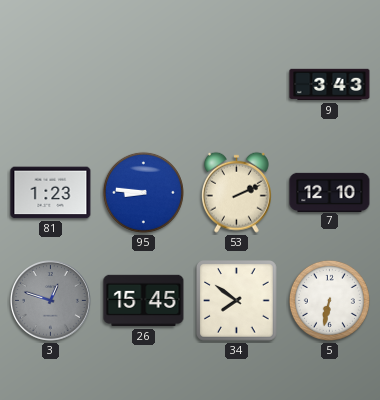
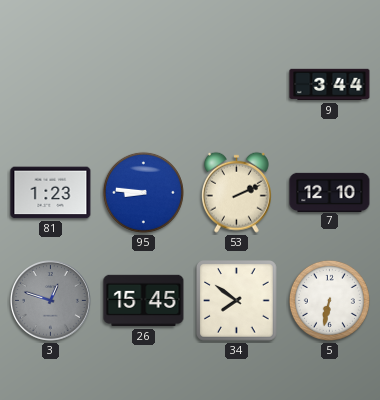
9: 3:43 -> 3:44
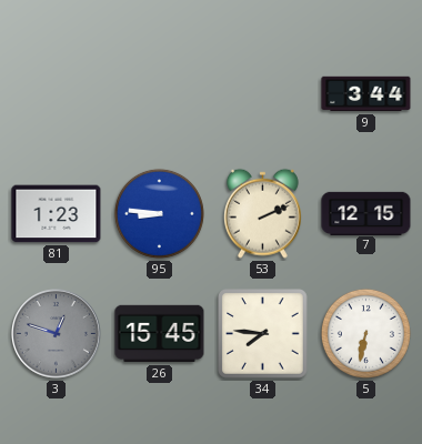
7: 12:10 -> 12:15
34: 7:51 -> 7:46
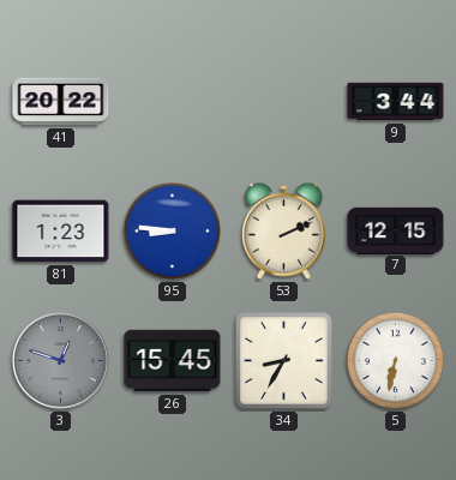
41: none -> 20:22
34: 7:46 -> 8:35
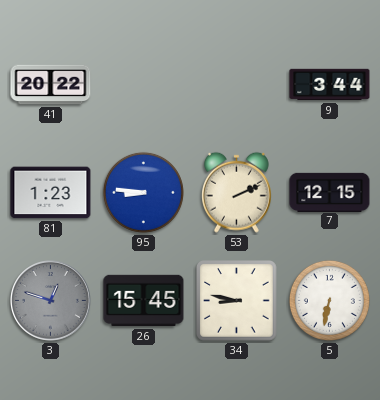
34: 8:35 -> 8:47
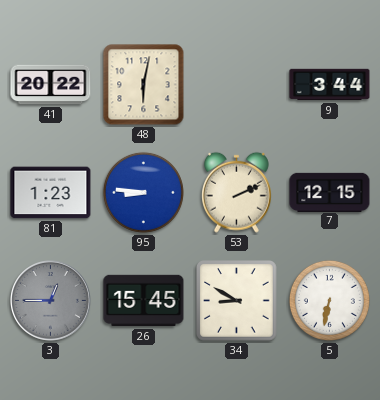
48: none -> 6:02
3: 12:48 -> 12:45
34: 8:47 -> 8:50
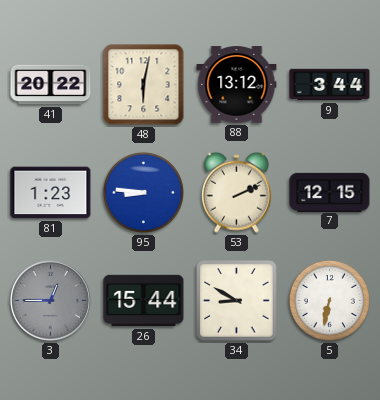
88: none -> 13:12
26: 15:45 -> 15:44
